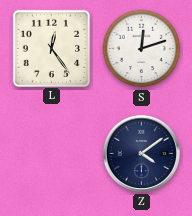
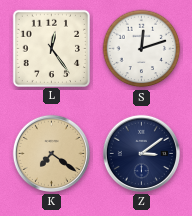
K: none -> 7:21
Z: 4:09 -> 3:09
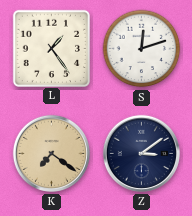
L: 12:24 -> 1:24
